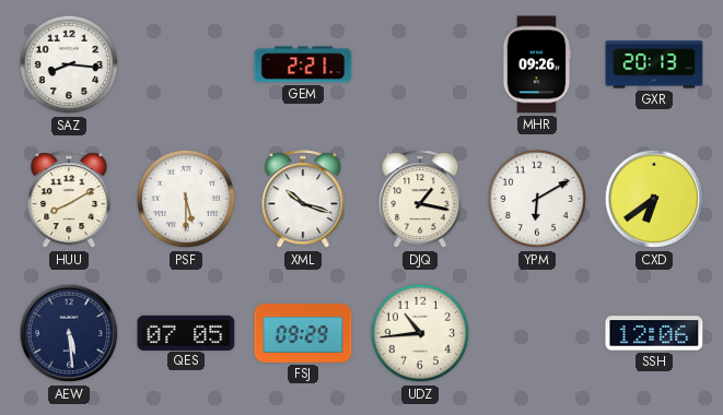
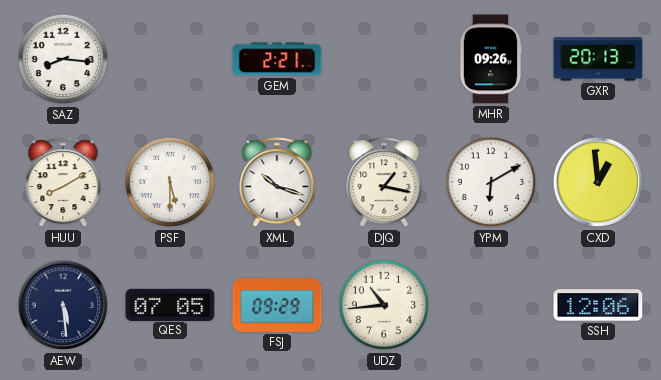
CXD: 6:39 -> 12:59
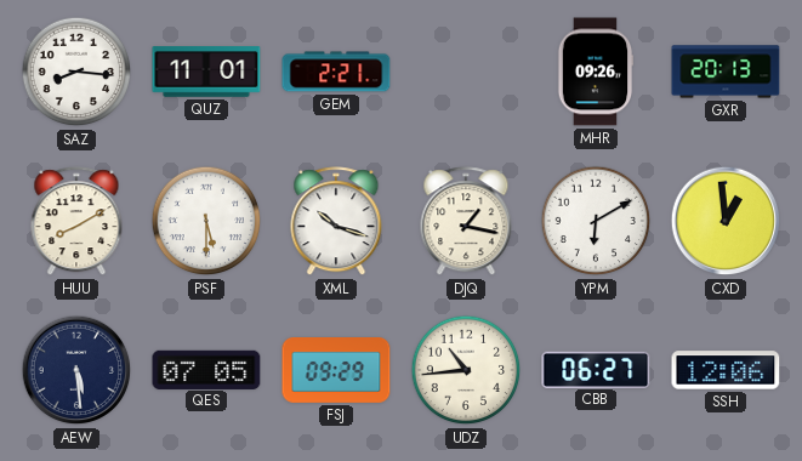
QUZ: none -> 11:01
CBB: none -> 06:27
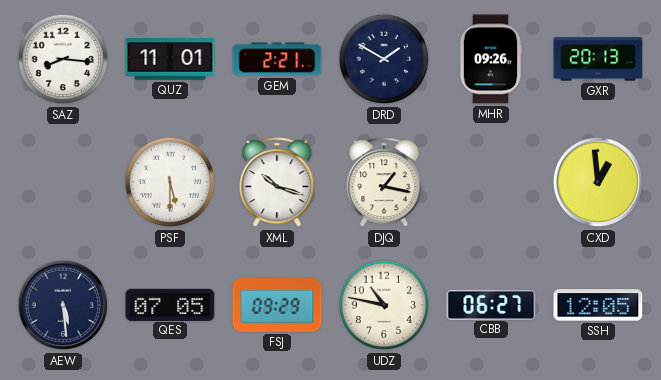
DRD: none -> 1:50
HUU: 8:10 -> none
YPM: 6:10 -> none
UDZ: 10:44 -> 10:47
SSH: 12:06 -> 12:05
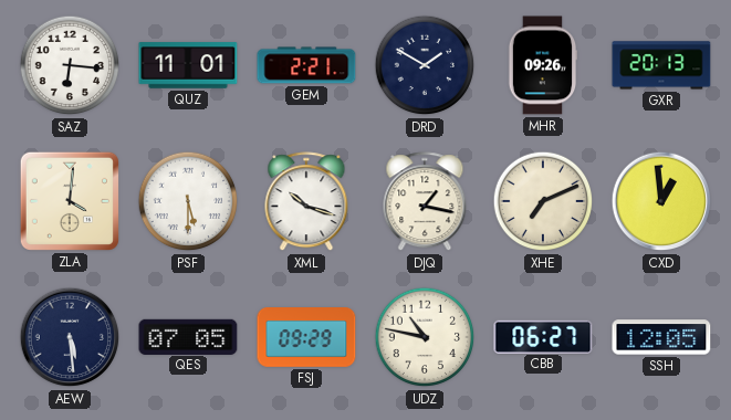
SAZ: 8:16 -> 6:16
ZLA: none -> 4:01
XHE: none -> 7:11
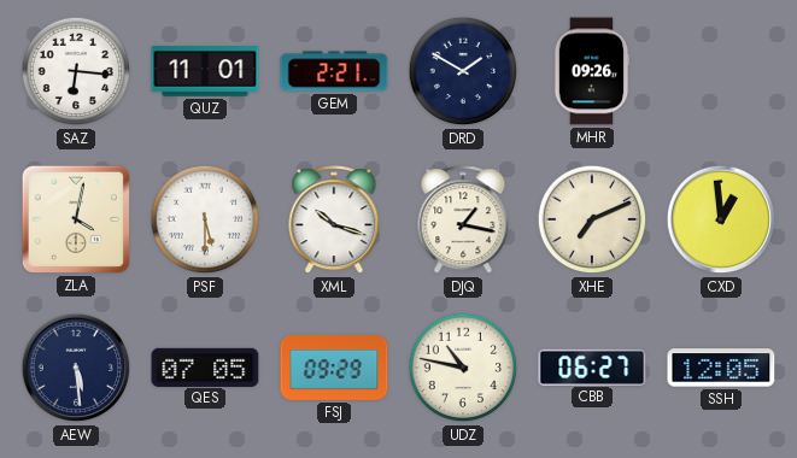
GXR: 20:13 -> none
ZLA: 4:01 -> 4:02
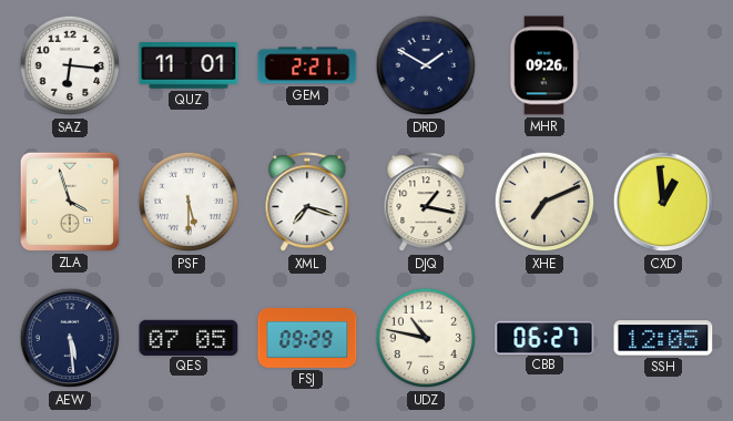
ZLA: 4:02 -> 3:57
XML: 10:18 -> 7:18
